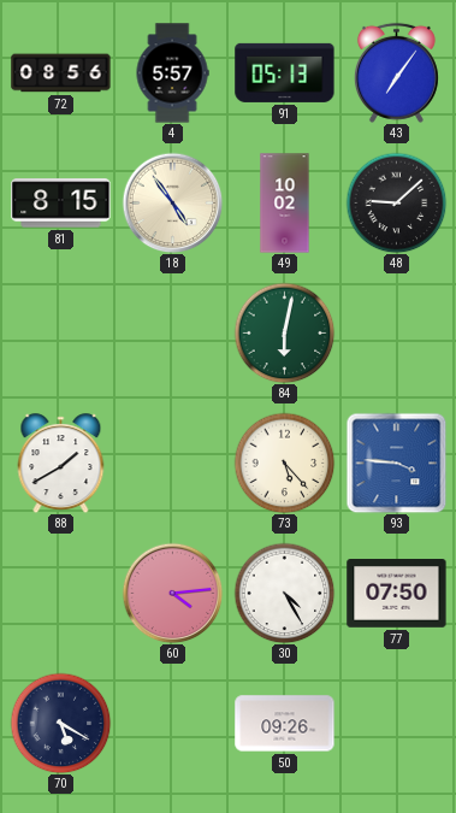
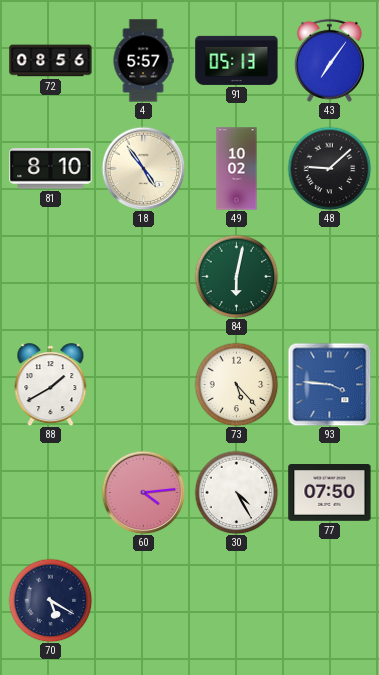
81: 8:15 -> 8:10
50: 09:26 -> none
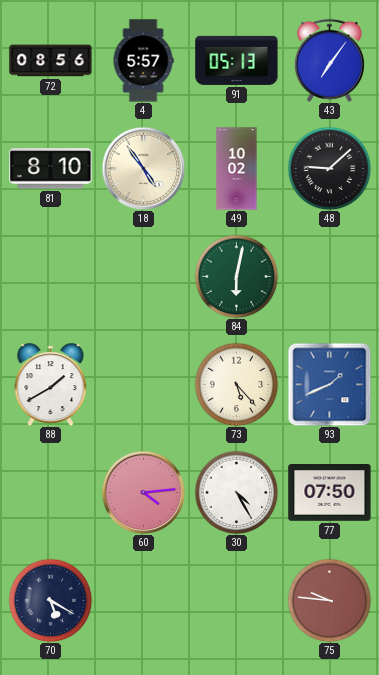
93: 3:46 -> 1:41
75: none -> 9:46
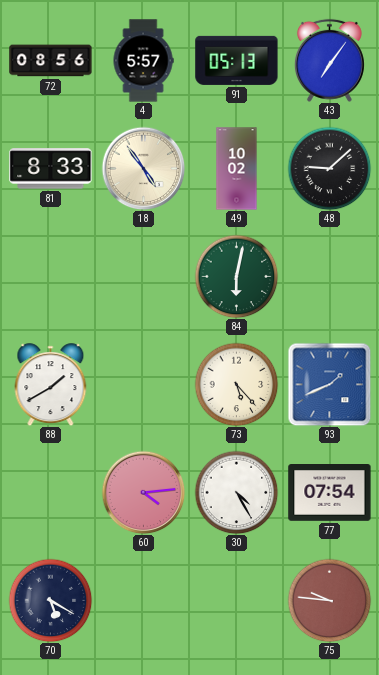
81: 8:10 -> 8:33
77: 07:50 -> 07:54
